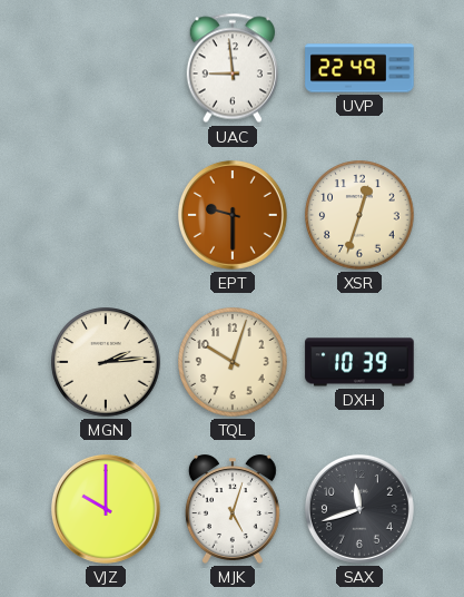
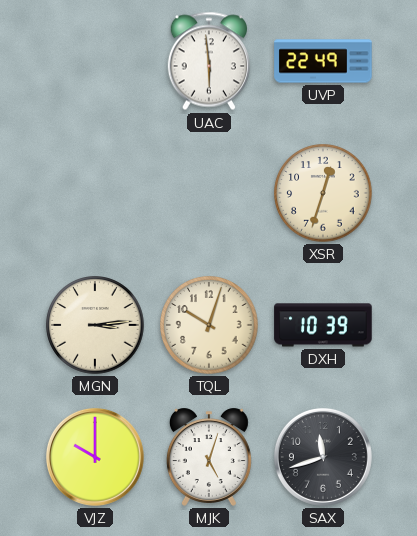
UAC: 8:59 -> 5:59
EPT: 9:30 -> none
MGN: 2:14 -> 3:14
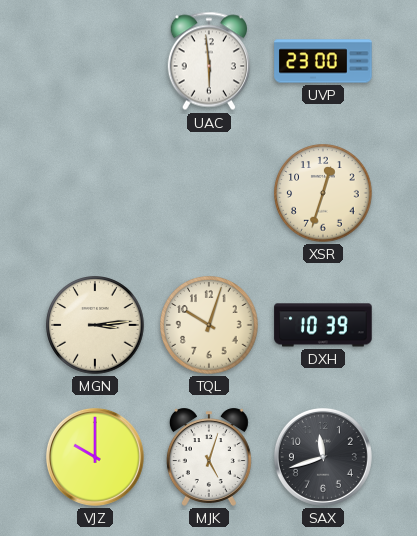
UVP: 22:49 -> 23:00
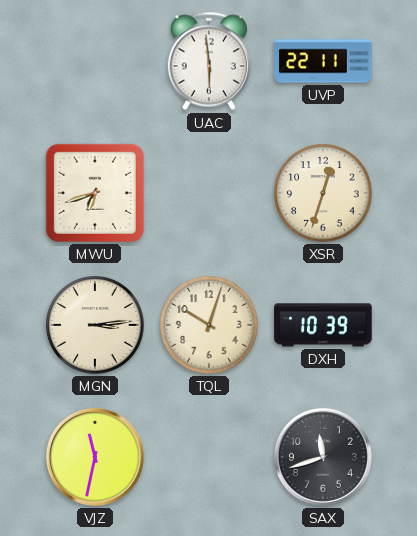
UVP: 23:00 -> 22:11
MWU: none -> 6:42
VJZ: 10:00 -> 11:32
MJK: 5:03 -> none
